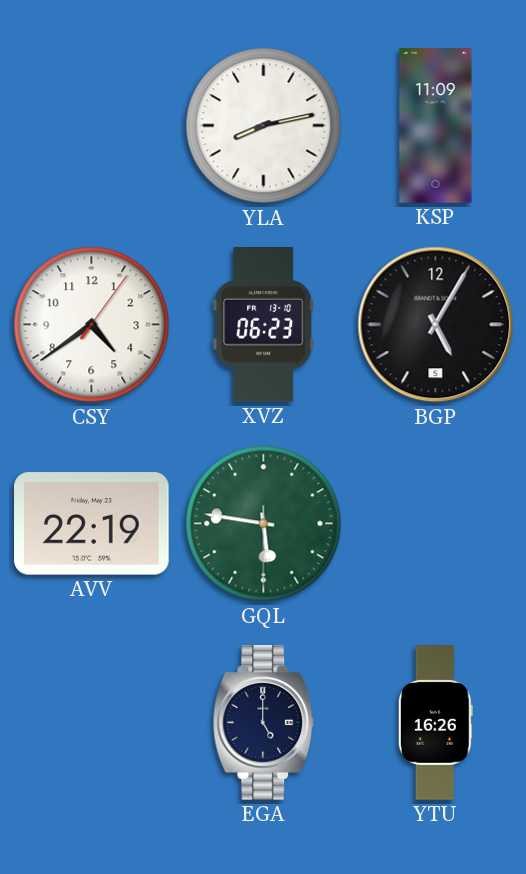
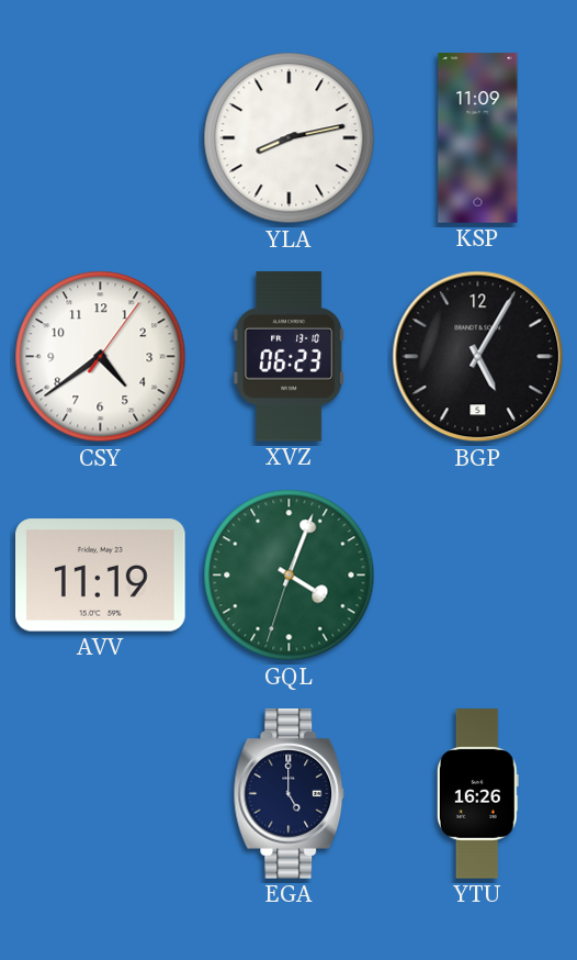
AVV: 22:19 -> 11:19
GQL: 5:46 -> 4:03
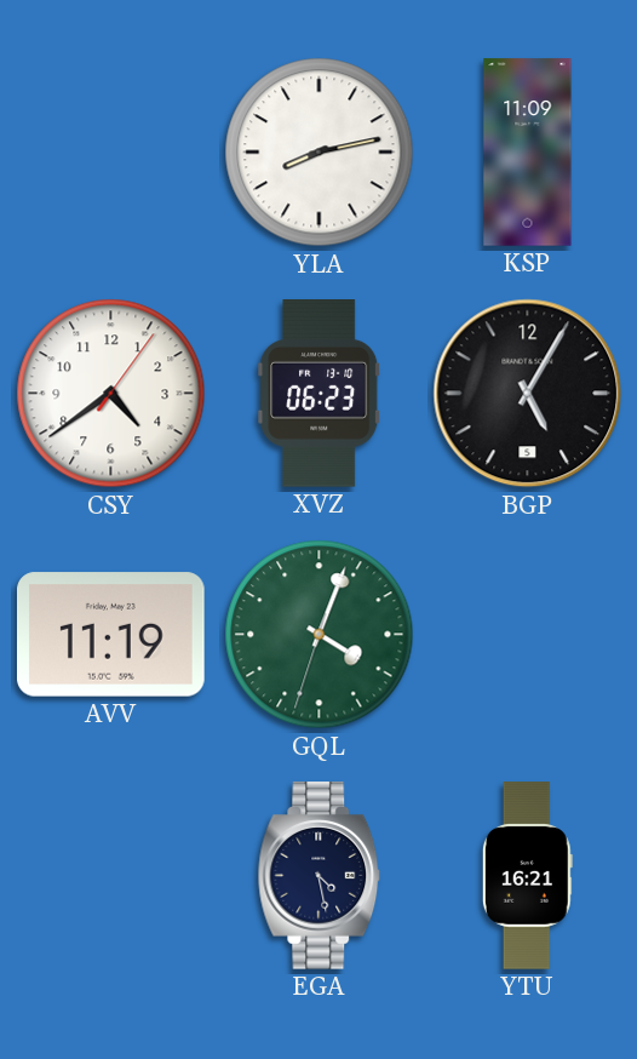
EGA: 5:00 -> 4:28
YTU: 16:26 -> 16:21
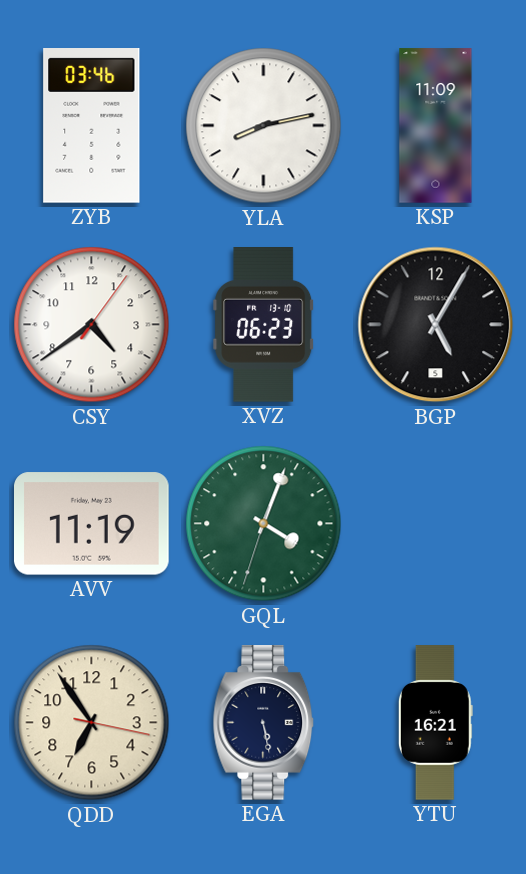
ZYB: none -> 03:46
QDD: none -> 6:54
EGA: 4:28 -> 5:28
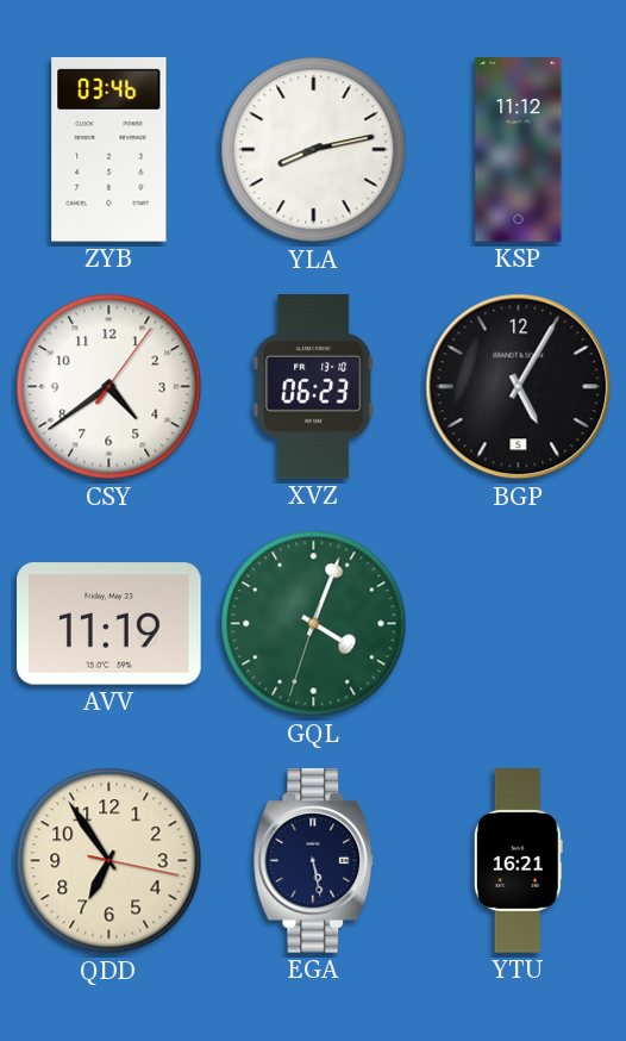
KSP: 11:09 -> 11:12
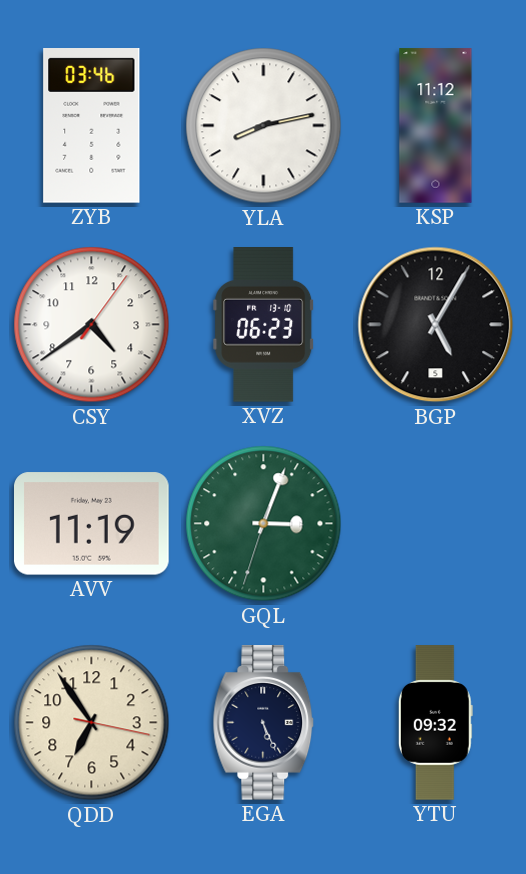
GQL: 4:03 -> 3:03
EGA: 5:28 -> 5:26
YTU: 16:21 -> 09:32
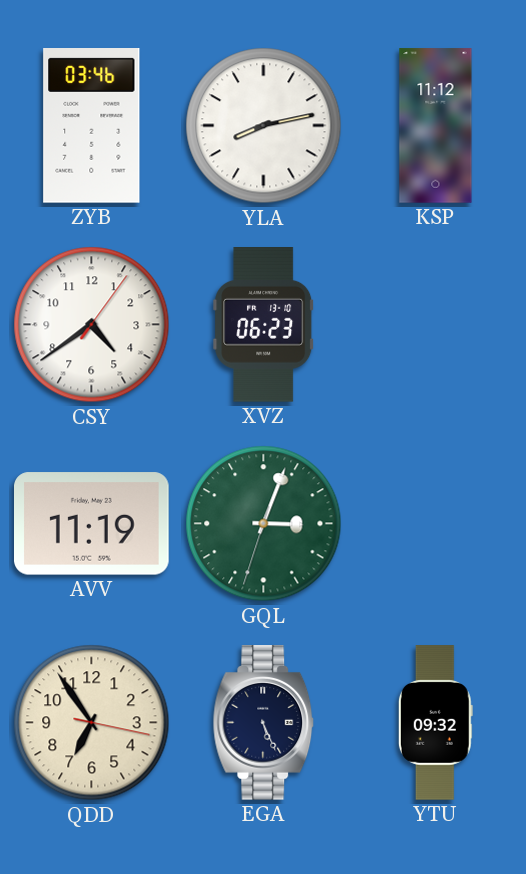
BGP: 5:05 -> none
